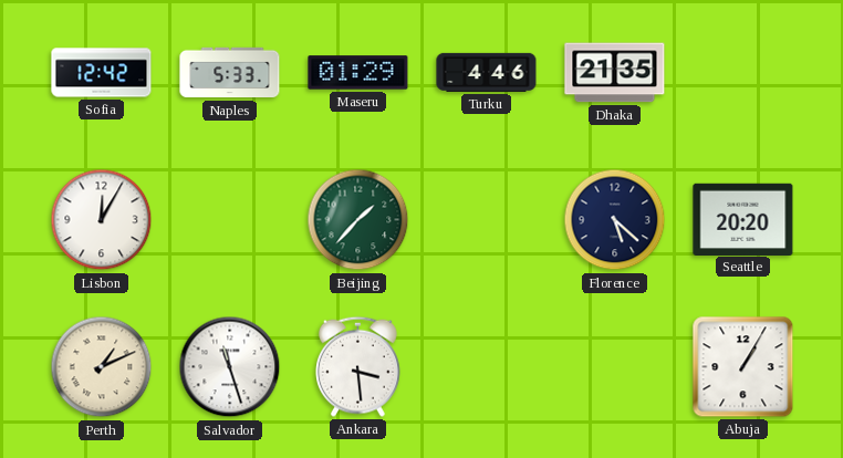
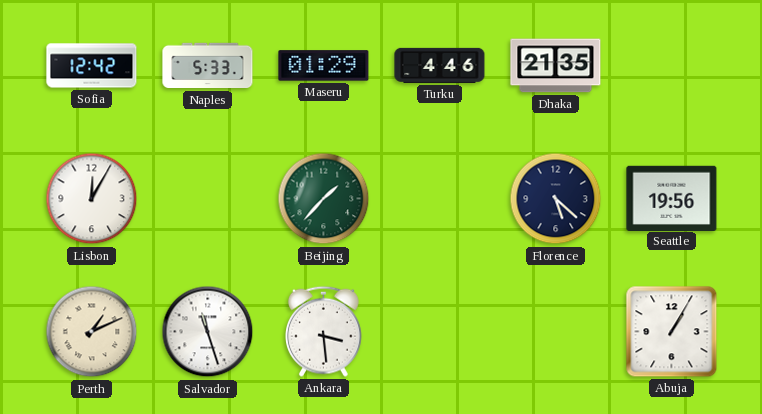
Seattle: 20:20 -> 19:56
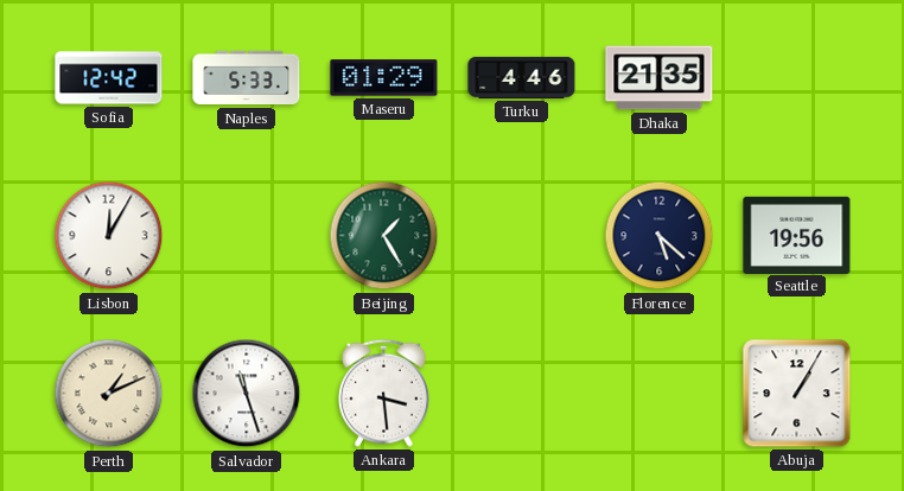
Beijing: 1:37 -> 1:25
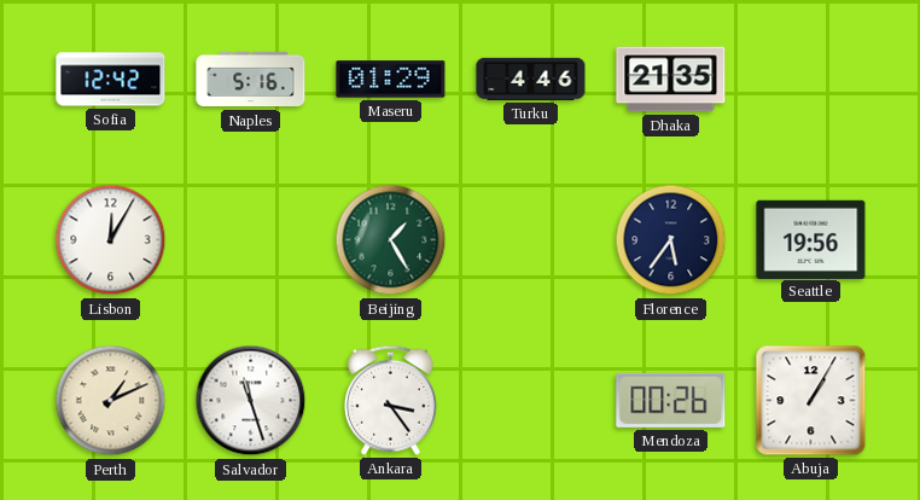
Naples: 5:33 -> 5:16
Florence: 5:22 -> 5:36
Ankara: 3:29 -> 3:24
Mendoza: none -> 00:26
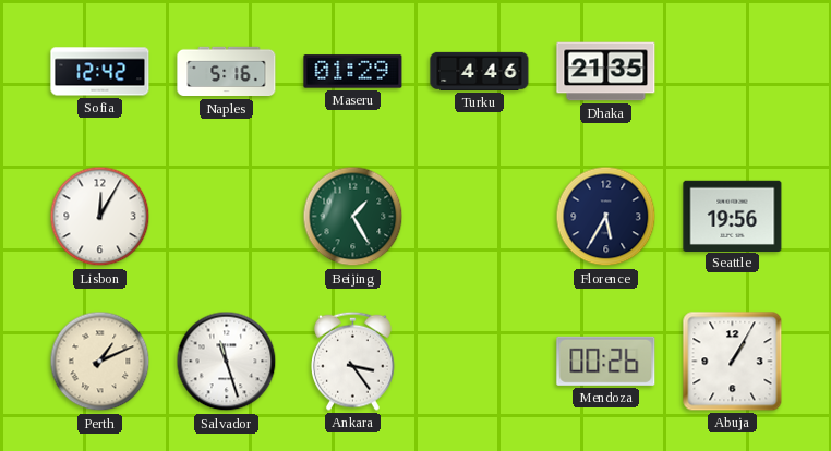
Florence: 5:36 -> 5:35
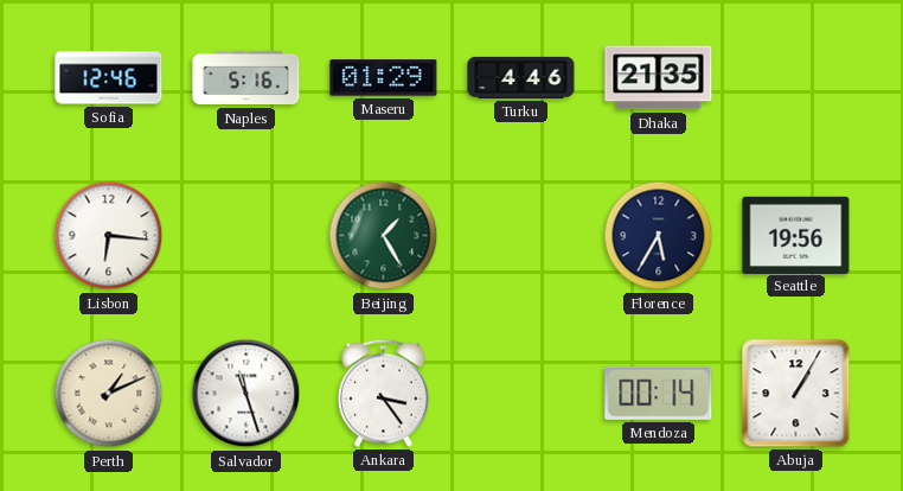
Sofia: 12:42 -> 12:46
Lisbon: 12:05 -> 6:16
Mendoza: 00:26 -> 00:14
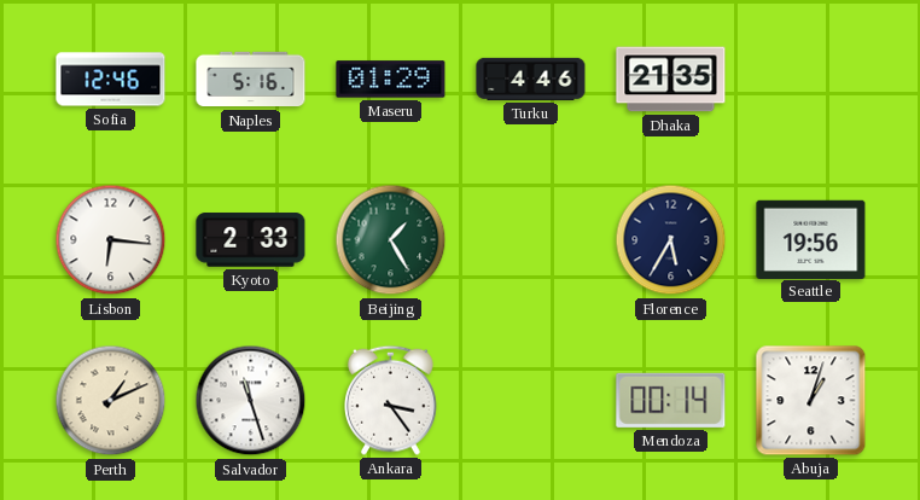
Kyoto: none -> 2:33
Abuja: 1:05 -> 1:03
